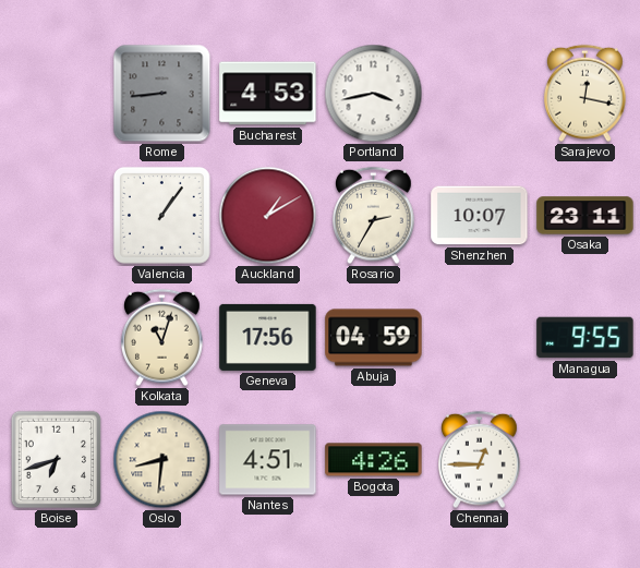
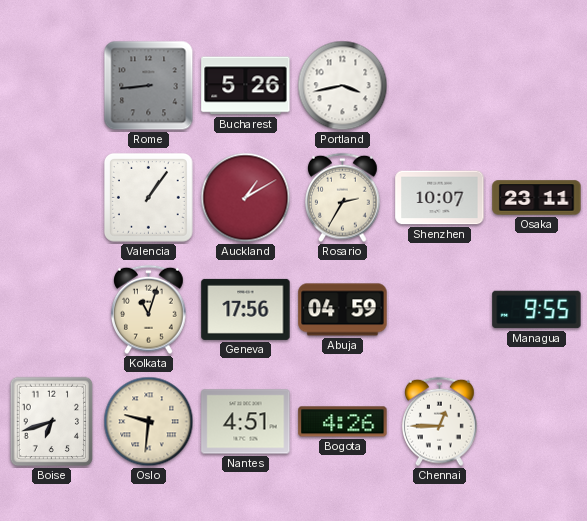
Bucharest: 4:53 -> 5:26
Sarajevo: 12:17 -> none
Oslo: 8:31 -> 9:31
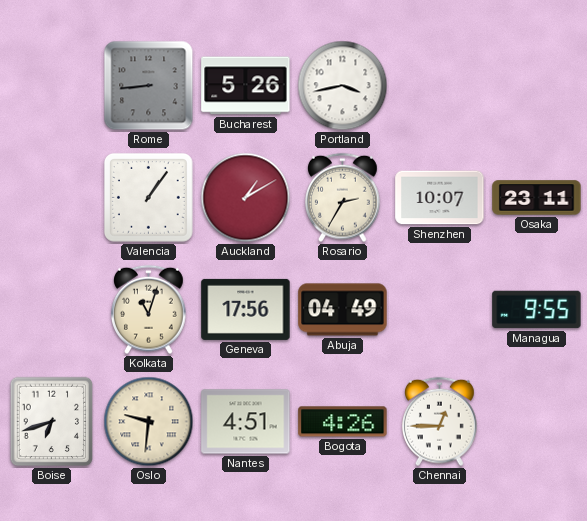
Abuja: 04:59 -> 04:49
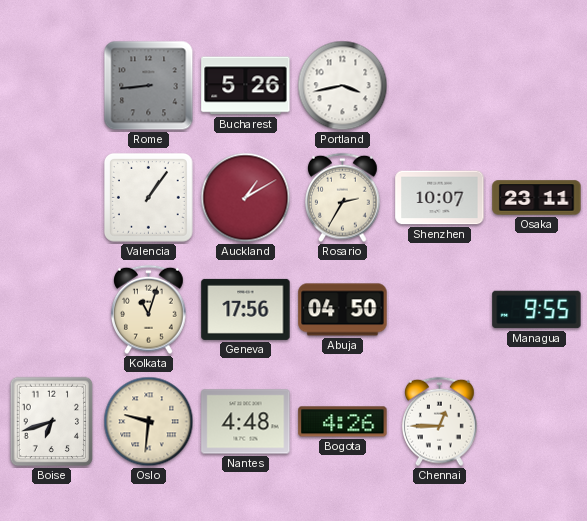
Abuja: 04:49 -> 04:50
Nantes: 4:51 -> 4:48
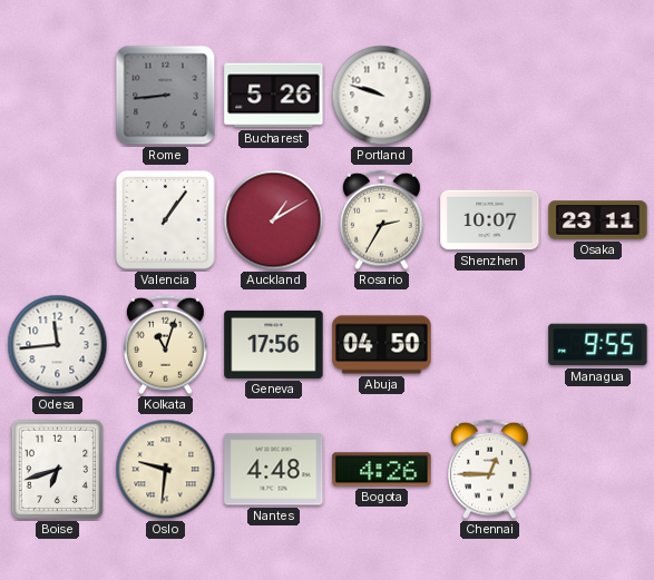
Portland: 3:43 -> 9:48
Odesa: none -> 11:44
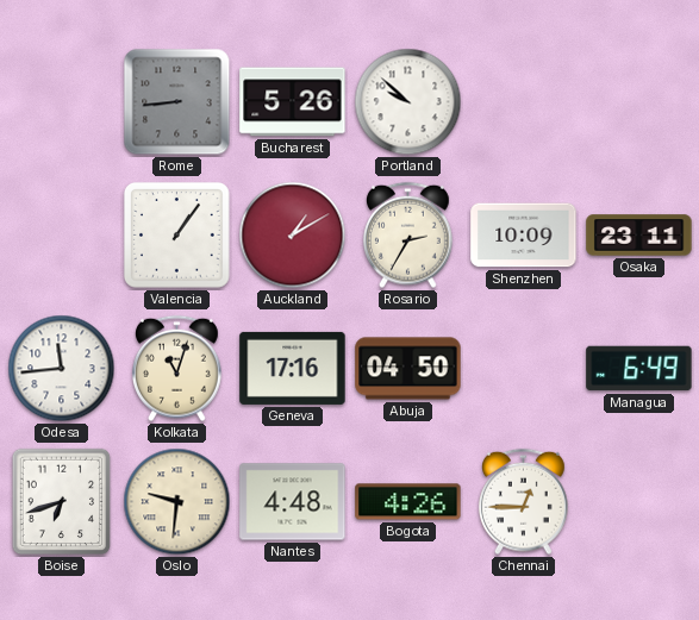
Portland: 9:48 -> 9:52
Shenzhen: 10:07 -> 10:09
Geneva: 17:56 -> 17:16
Managua: 9:55 -> 6:49
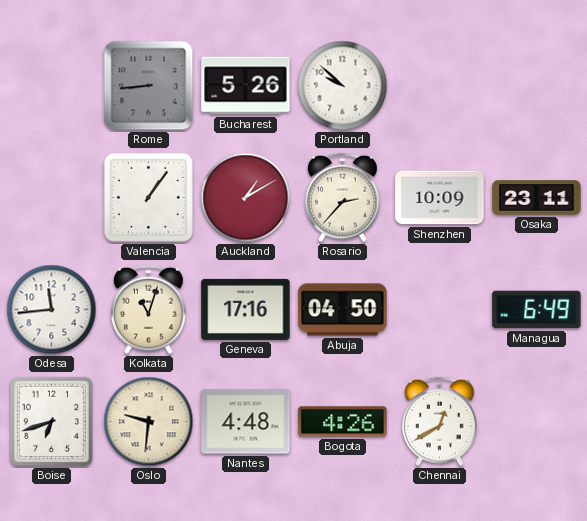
Rosario: 2:35 -> 2:37
Chennai: 12:45 -> 12:40
